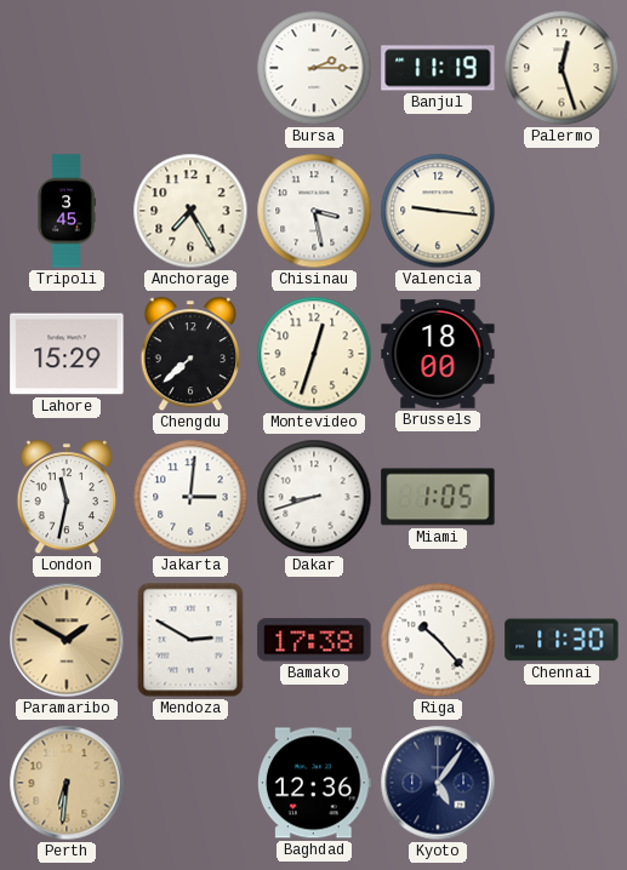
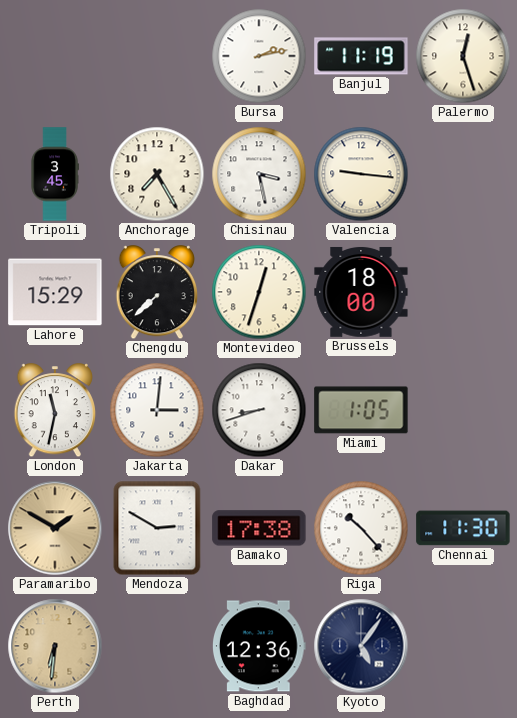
Bursa: 2:15 -> 2:13
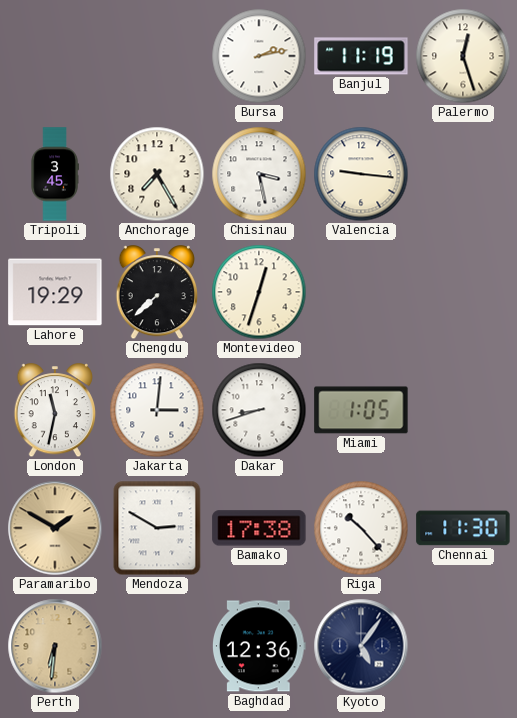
Lahore: 15:29 -> 19:29
Brussels: 18:00 -> none
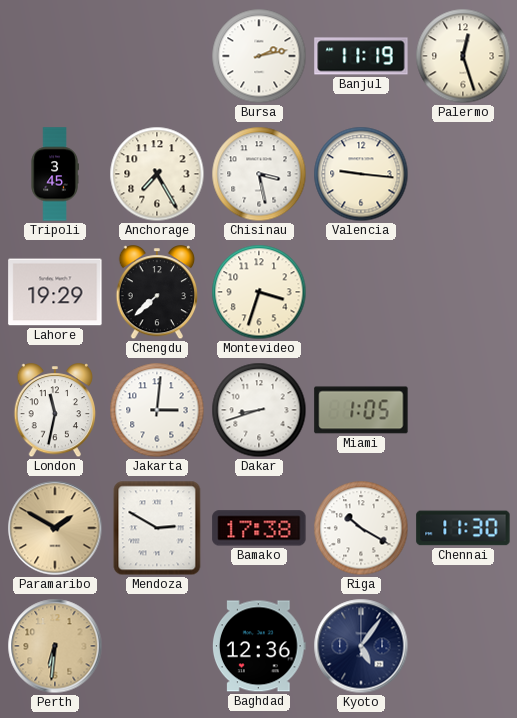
Montevideo: 12:33 -> 3:33
Riga: 10:23 -> 10:20
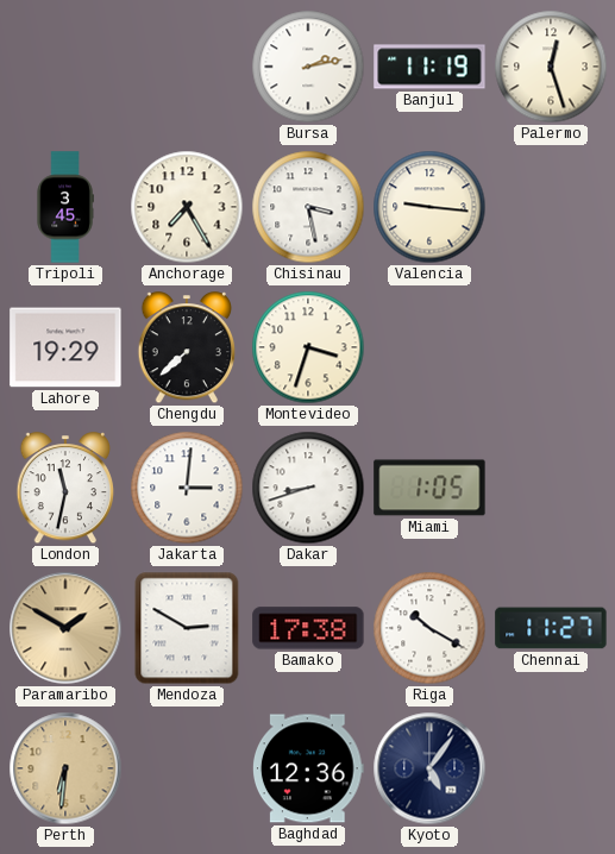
Chennai: 11:30 -> 11:27
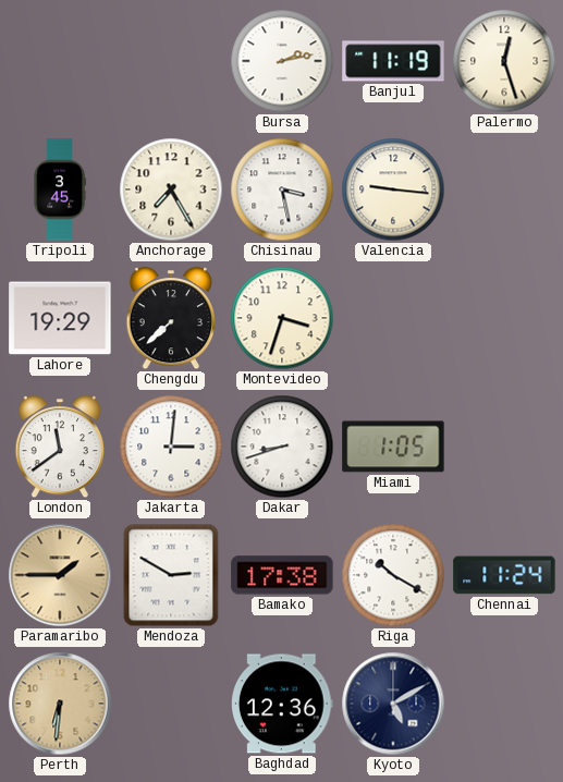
London: 11:32 -> 11:39
Paramaribo: 1:50 -> 1:45
Chennai: 11:27 -> 11:24
Kyoto: 5:06 -> 5:10
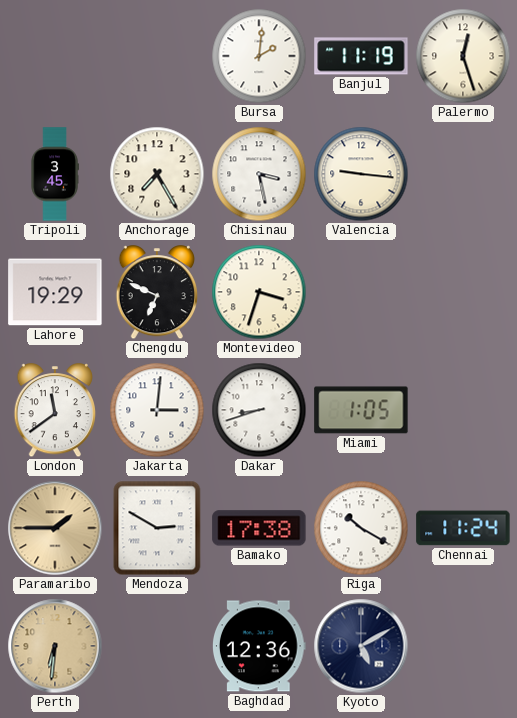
Bursa: 2:13 -> 2:01
Chengdu: 7:38 -> 6:49
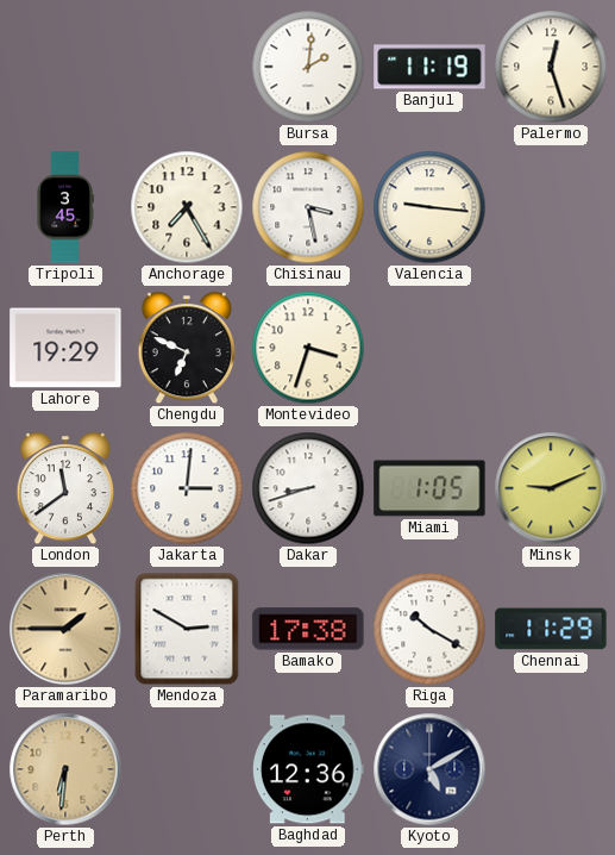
Minsk: none -> 9:11
Chennai: 11:24 -> 11:29
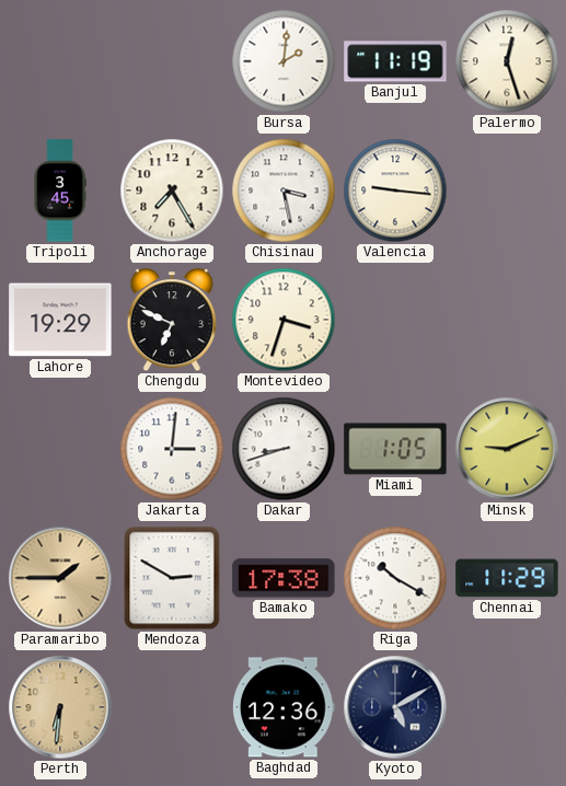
London: 11:39 -> none
